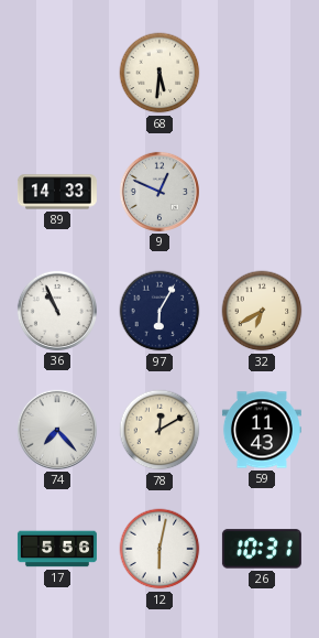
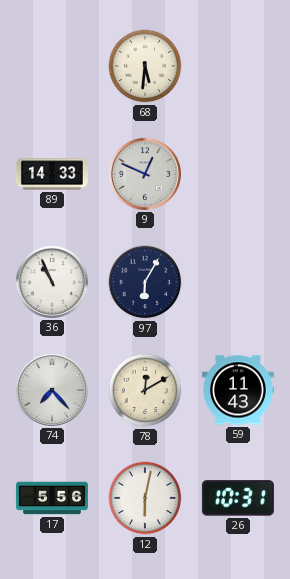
32: 6:40 -> none
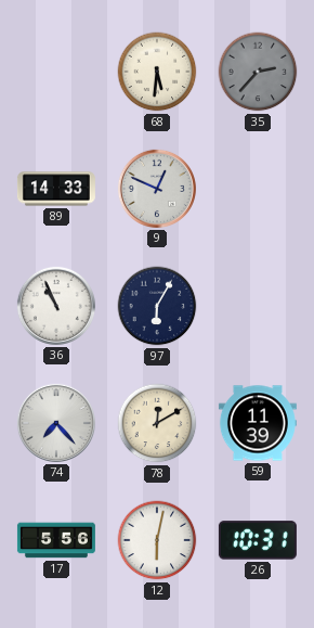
35: none -> 2:37
59: 11:43 -> 11:39
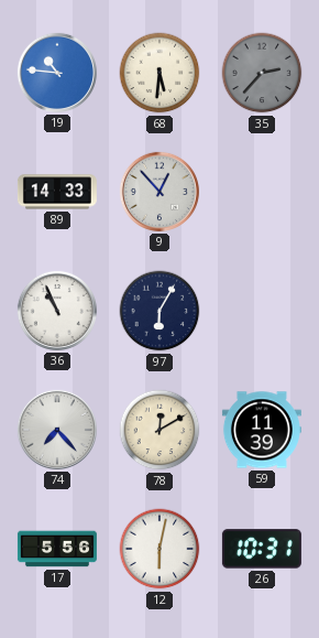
19: none -> 10:46
9: 12:49 -> 12:53
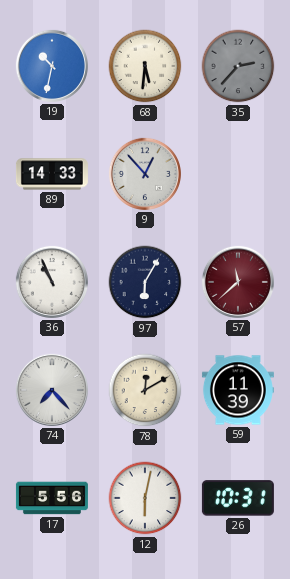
19: 10:46 -> 10:32
57: none -> 11:38
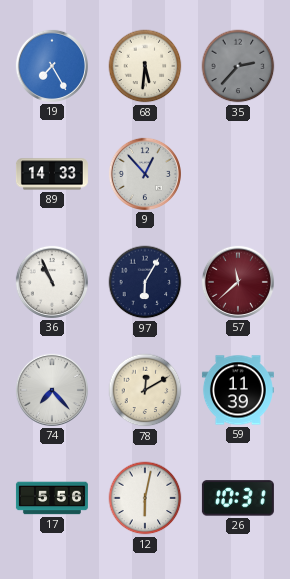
19: 10:32 -> 7:25
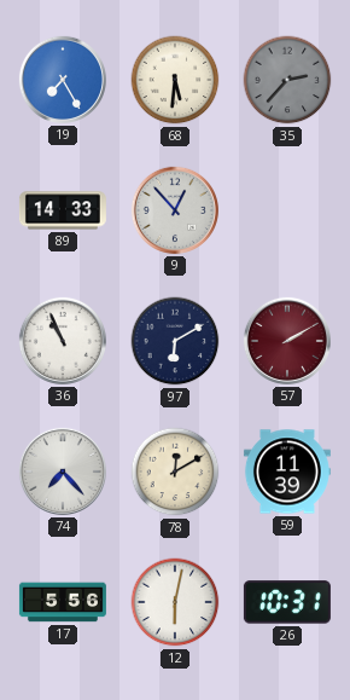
97: 6:05 -> 6:10
57: 11:38 -> 2:10
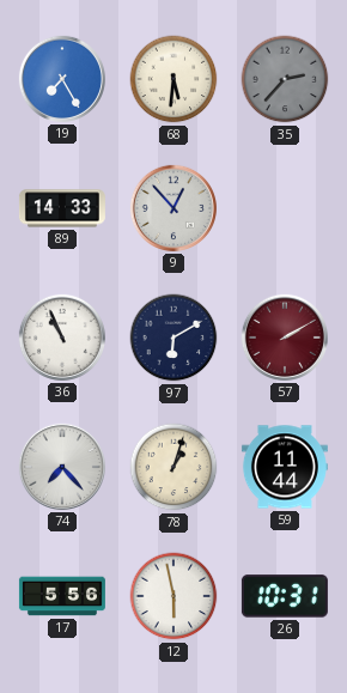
78: 12:10 -> 1:03
59: 11:39 -> 11:44
12: 6:02 -> 5:58
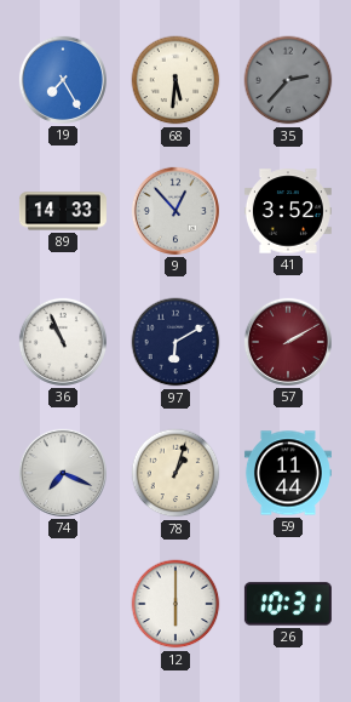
41: none -> 3:52
74: 7:23 -> 7:19
17: 5:56 -> none
12: 5:58 -> 6:00
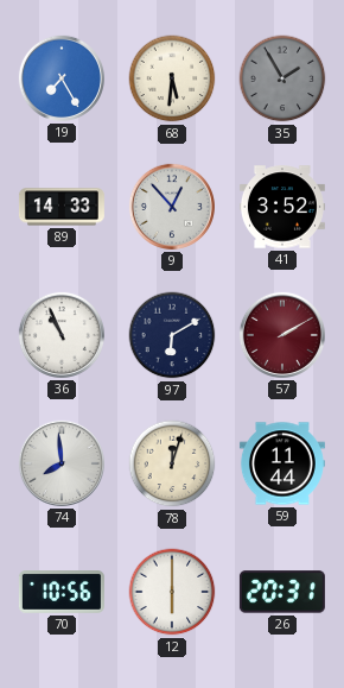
35: 2:37 -> 1:55
74: 7:19 -> 7:59
78: 1:03 -> 12:03
70: none -> 10:56
26: 10:31 -> 20:31
